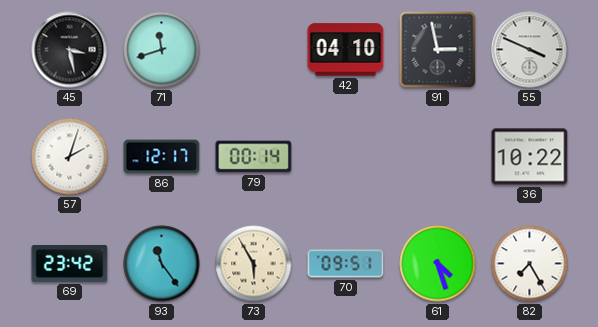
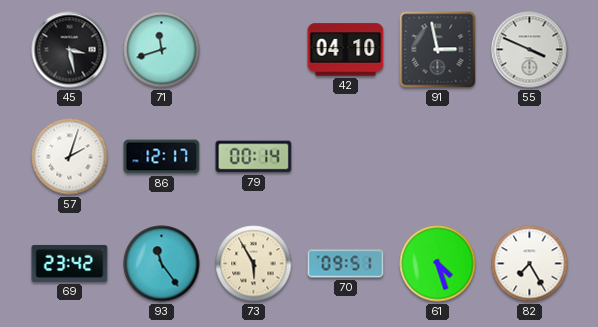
36: 10:22 -> none
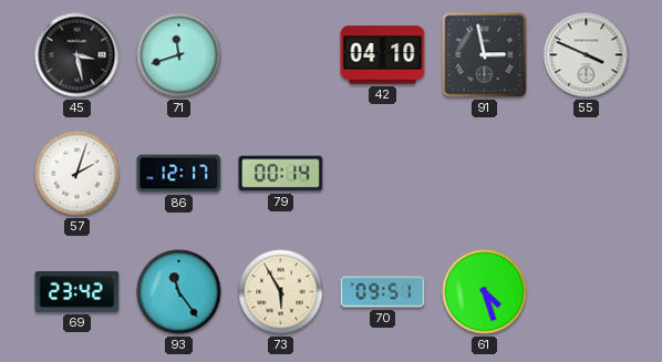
82: 7:25 -> none
